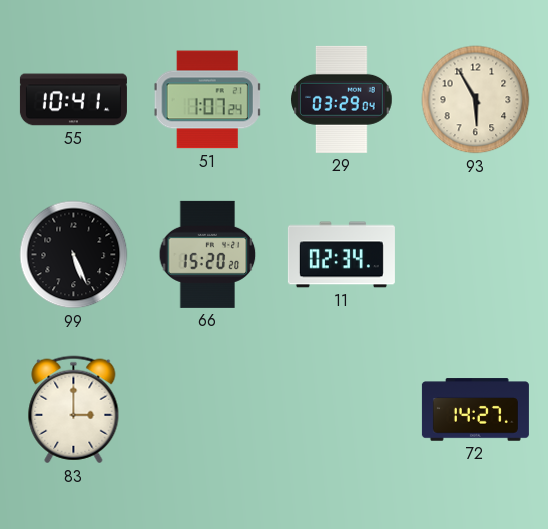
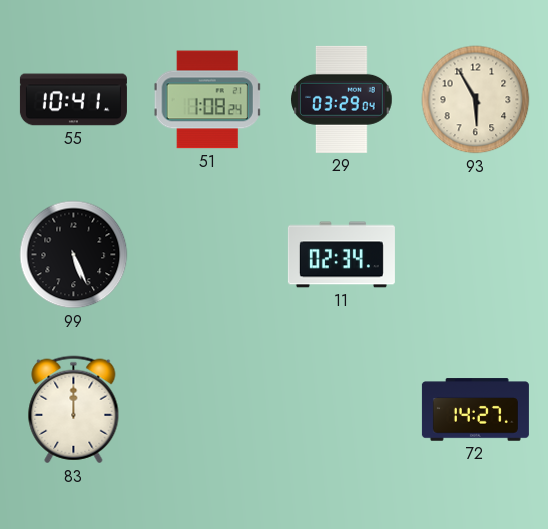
51: 1:07 -> 1:08
66: 15:20 -> none
83: 3:00 -> 12:00
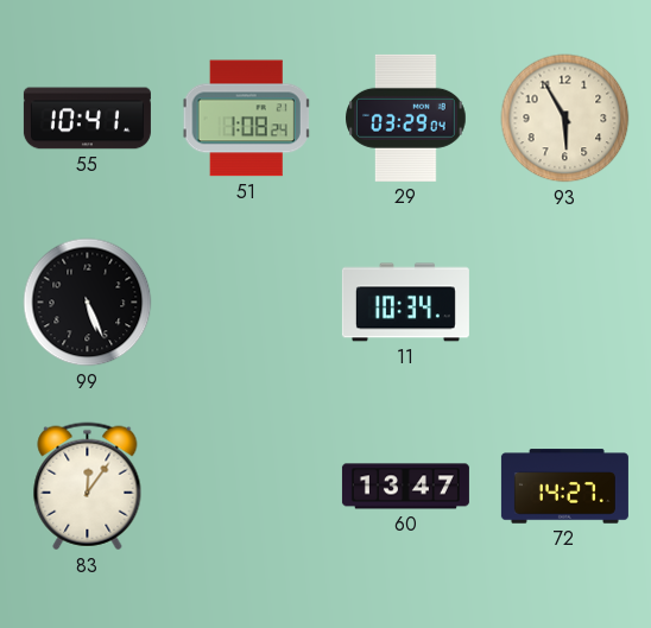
11: 02:34 -> 10:34
83: 12:00 -> 12:06
60: none -> 13:47
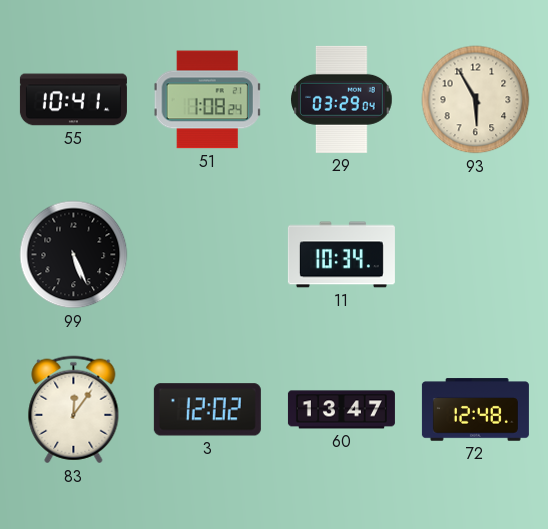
3: none -> 12:02
72: 14:27 -> 12:48
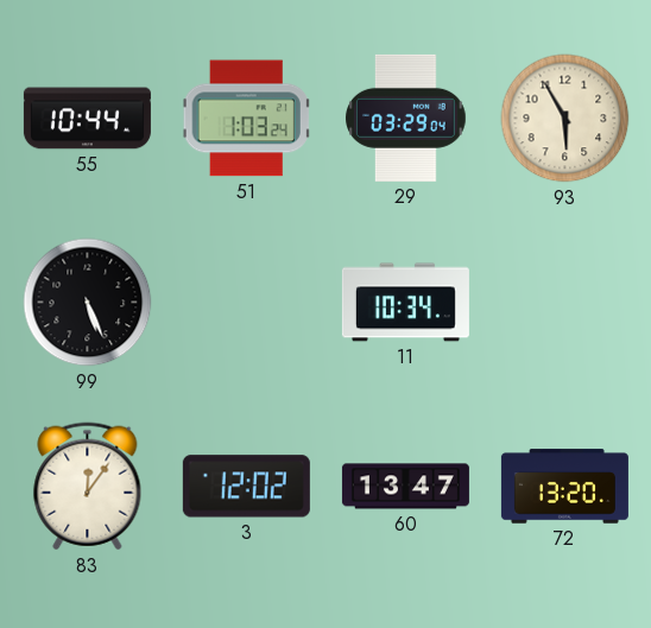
55: 10:41 -> 10:44
51: 1:08 -> 1:03
72: 12:48 -> 13:20
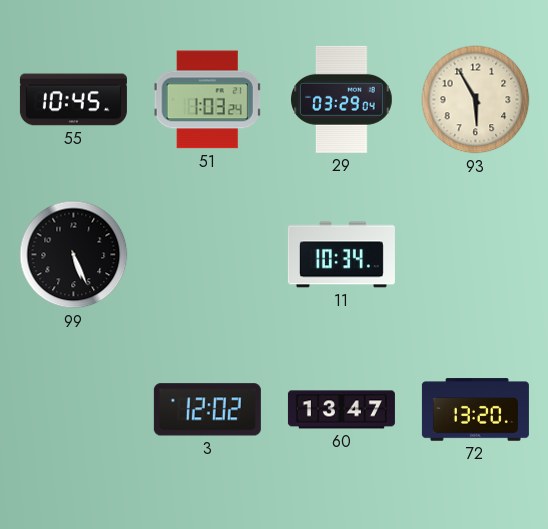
55: 10:44 -> 10:45
83: 12:06 -> none
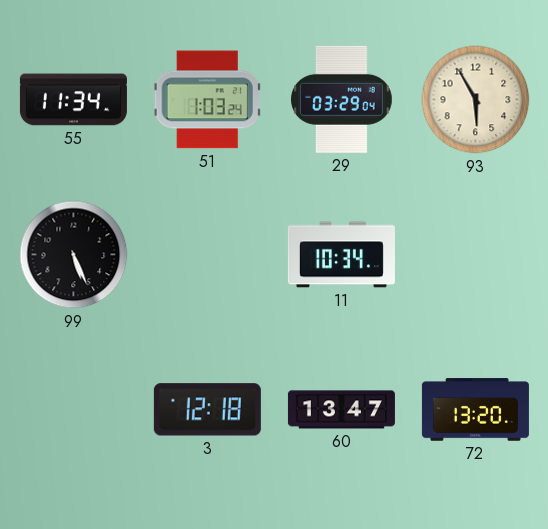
55: 10:45 -> 11:34
3: 12:02 -> 12:18
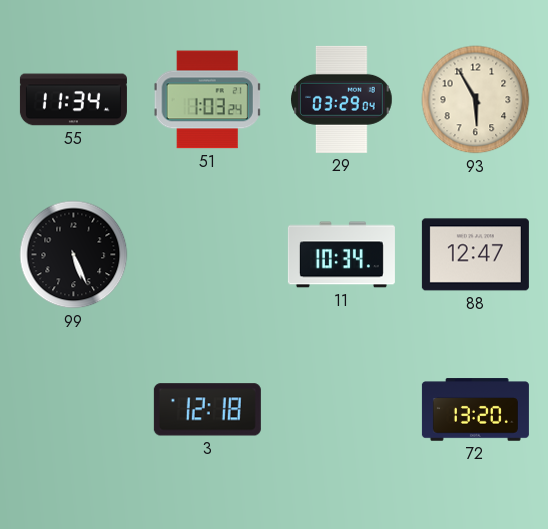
88: none -> 12:47
60: 13:47 -> none
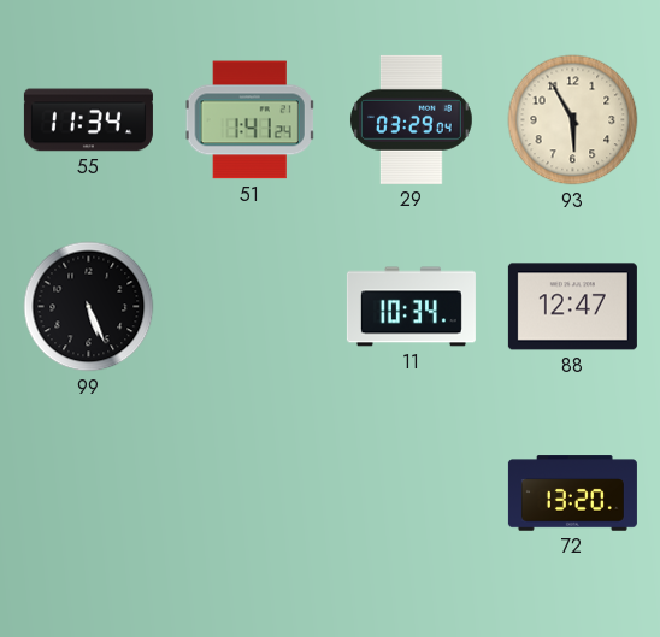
51: 1:03 -> 1:41
3: 12:18 -> none
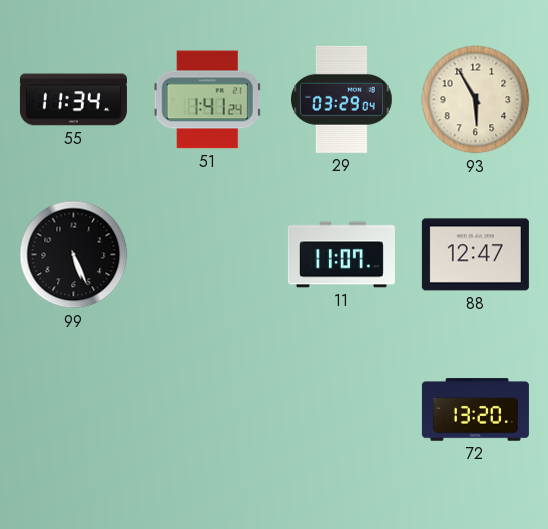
11: 10:34 -> 11:07
